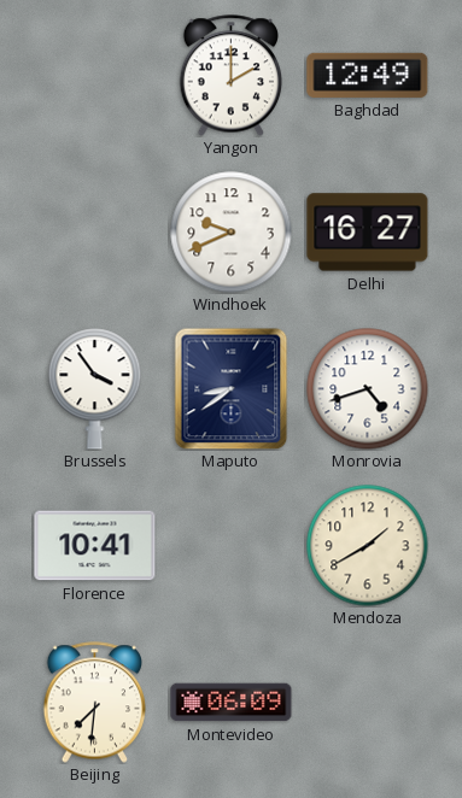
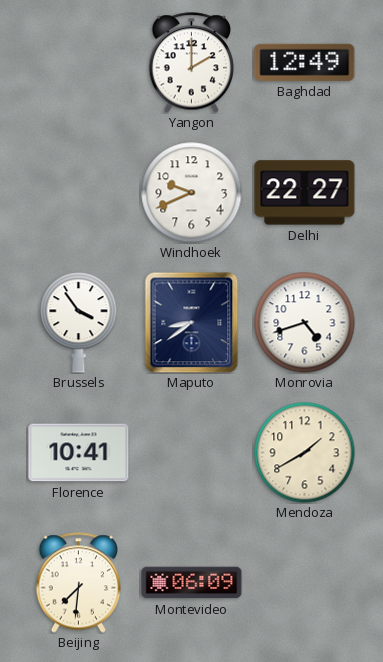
Delhi: 16:27 -> 22:27
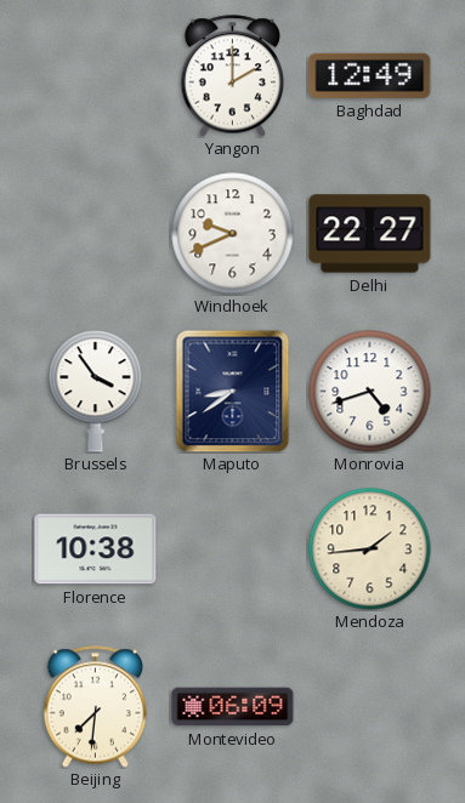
Florence: 10:41 -> 10:38
Mendoza: 1:40 -> 1:44
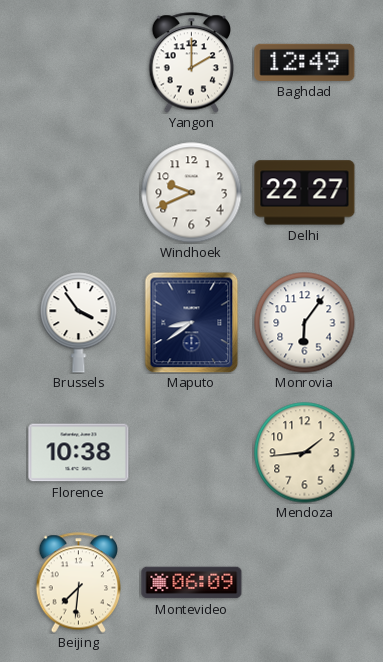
Monrovia: 4:42 -> 6:06
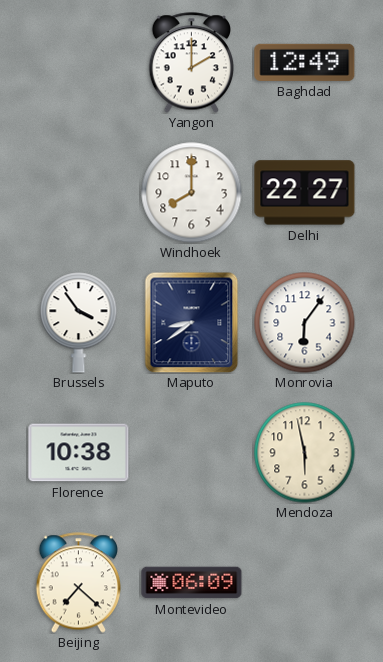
Windhoek: 9:41 -> 8:00
Mendoza: 1:44 -> 5:58
Beijing: 7:31 -> 7:22
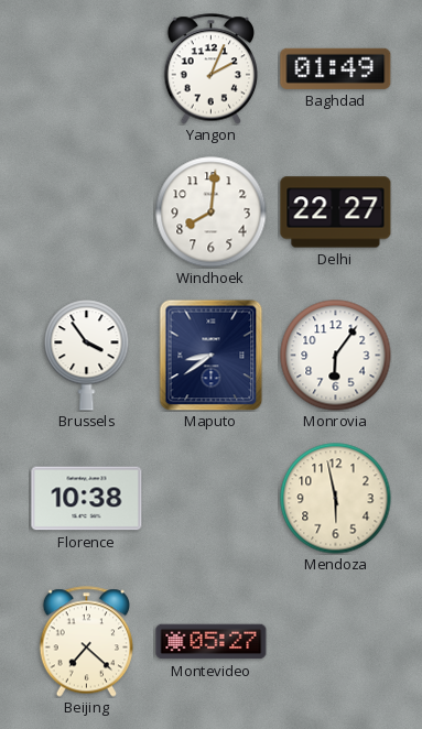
Yangon: 2:00 -> 2:04
Baghdad: 12:49 -> 01:49
Windhoek: 8:00 -> 8:01
Montevideo: 06:09 -> 05:27
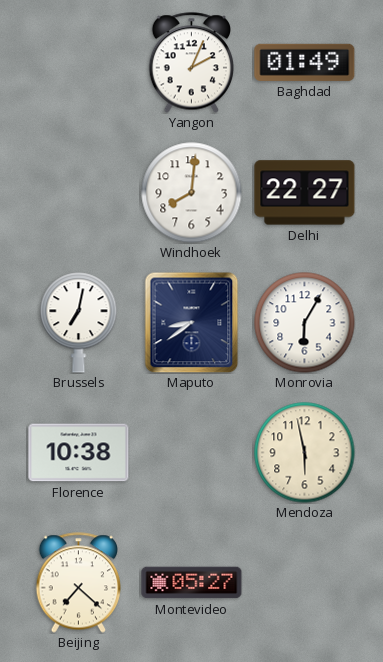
Brussels: 3:54 -> 7:02
Monrovia: 6:06 -> 6:05
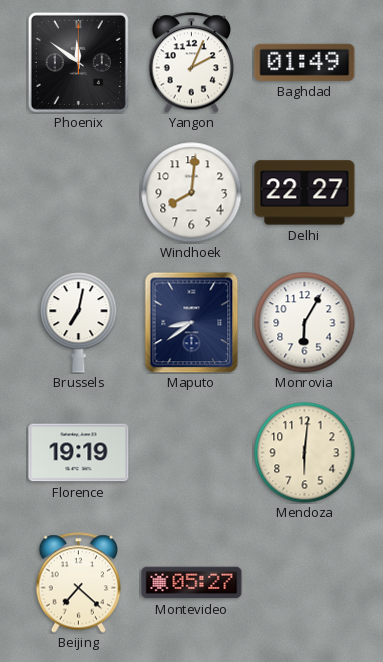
Phoenix: none -> 11:51
Florence: 10:38 -> 19:19
Mendoza: 5:58 -> 6:01
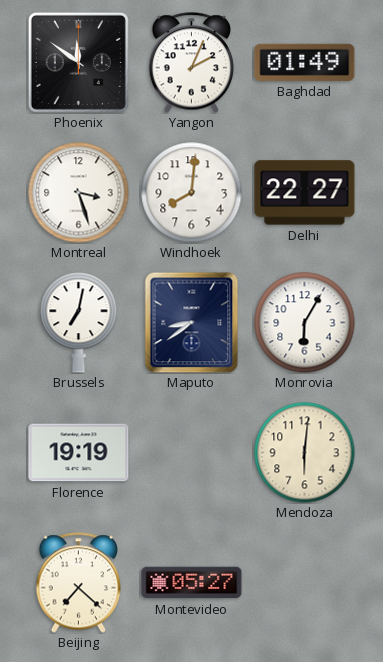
Montreal: none -> 3:27
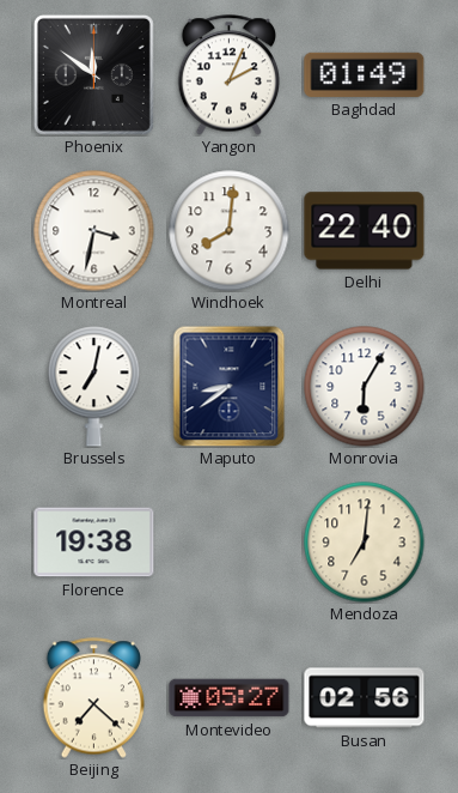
Montreal: 3:27 -> 3:32
Delhi: 22:27 -> 22:40
Florence: 19:19 -> 19:38
Mendoza: 6:01 -> 7:01
Busan: none -> 02:56
